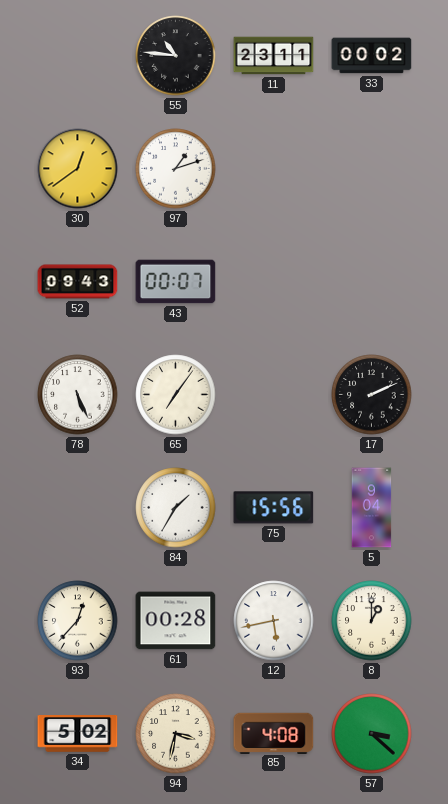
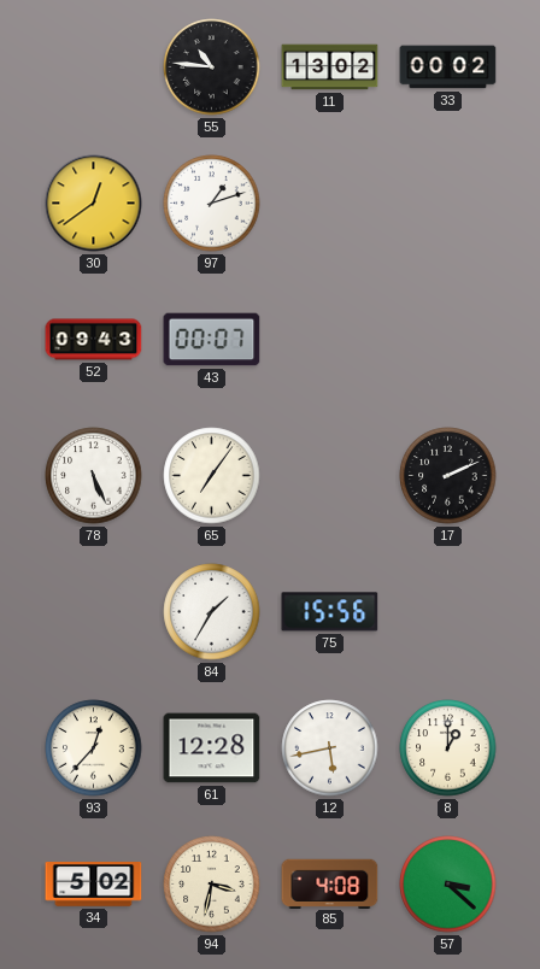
11: 23:11 -> 13:02
5: 9:04 -> none
61: 00:28 -> 12:28
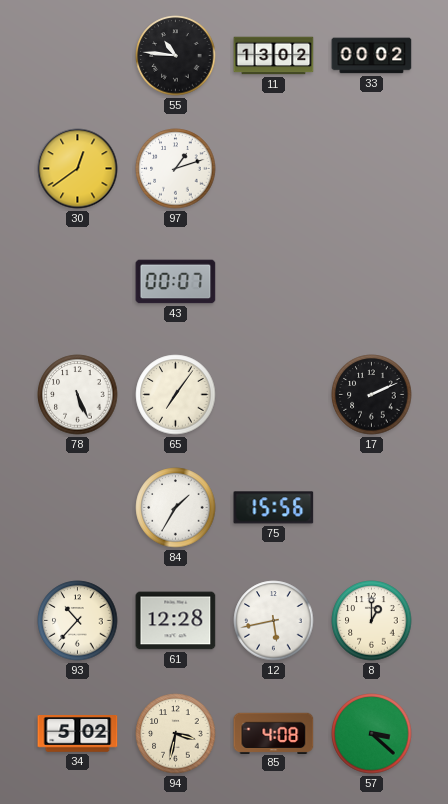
52: 09:43 -> none
93: 12:37 -> 10:37
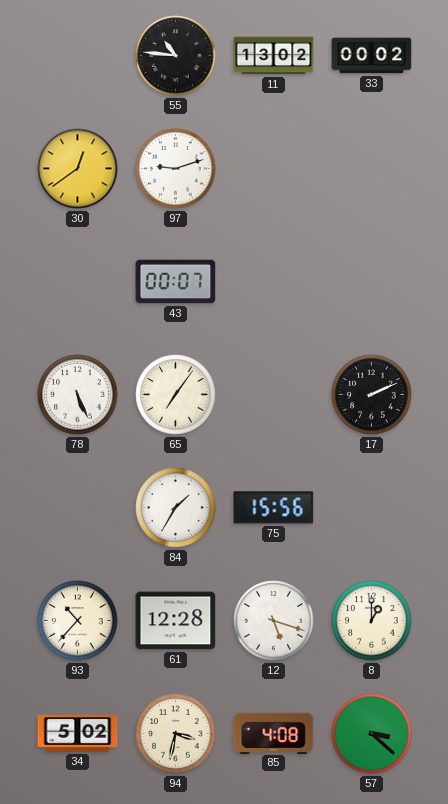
97: 1:12 -> 9:12
12: 5:43 -> 5:18
